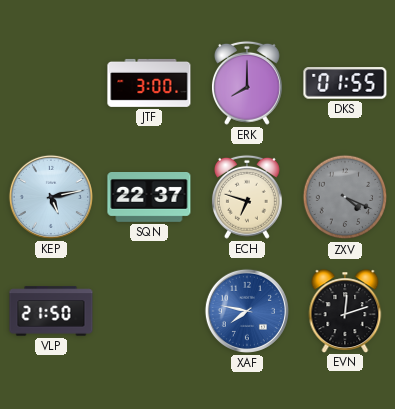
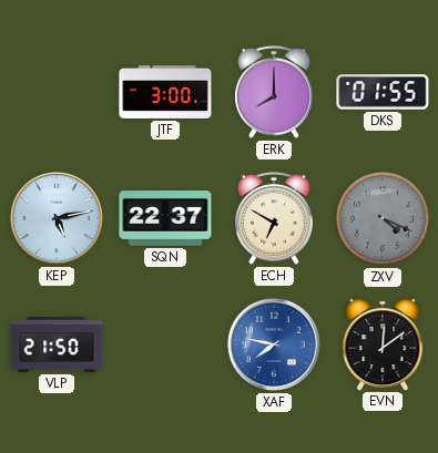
ECH: 6:48 -> 6:50
EVN: 12:12 -> 12:09
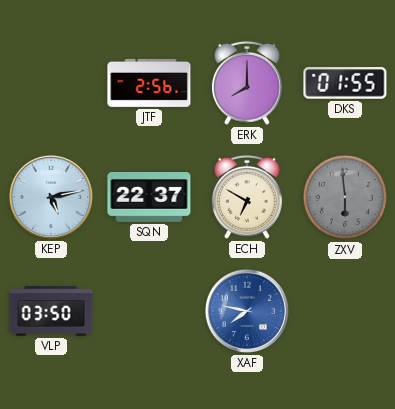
JTF: 3:00 -> 2:56
ZXV: 4:19 -> 5:59
VLP: 21:50 -> 03:50
EVN: 12:09 -> none
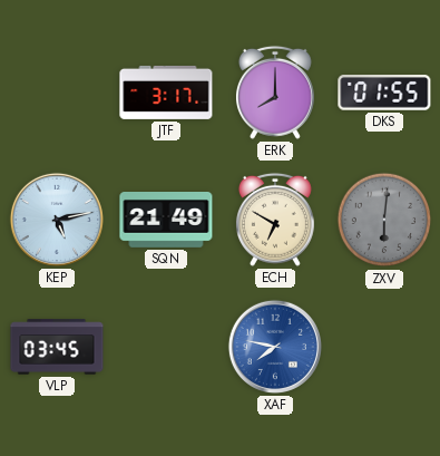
JTF: 2:56 -> 3:17
SQN: 22:37 -> 21:49
ZXV: 5:59 -> 6:01
VLP: 03:50 -> 03:45
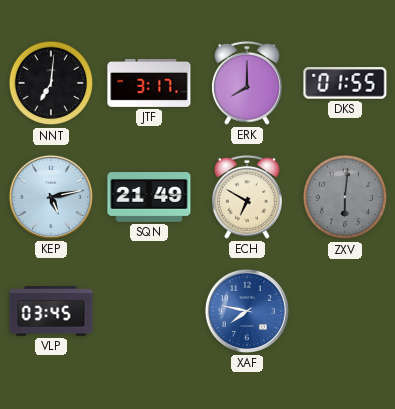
NNT: none -> 7:01
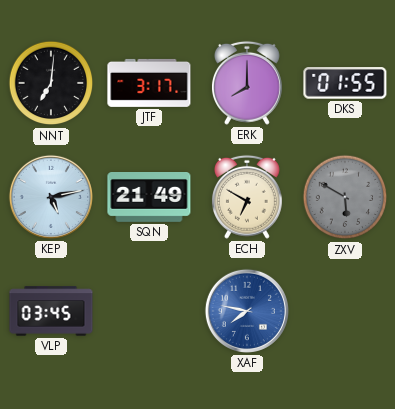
ZXV: 6:01 -> 5:50
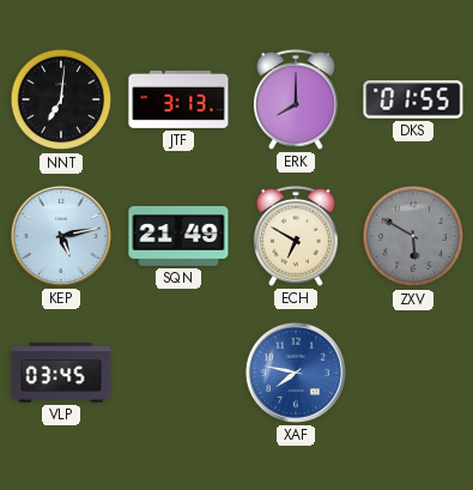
JTF: 3:17 -> 3:13
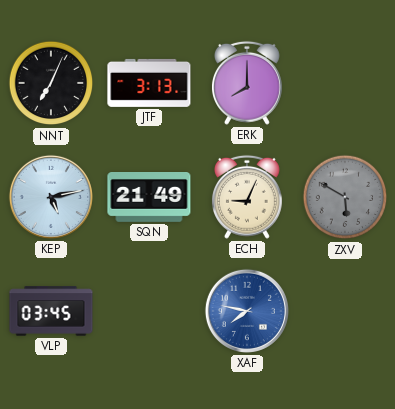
NNT: 7:01 -> 7:04
DKS: 01:55 -> none
ECH: 6:50 -> 9:04
